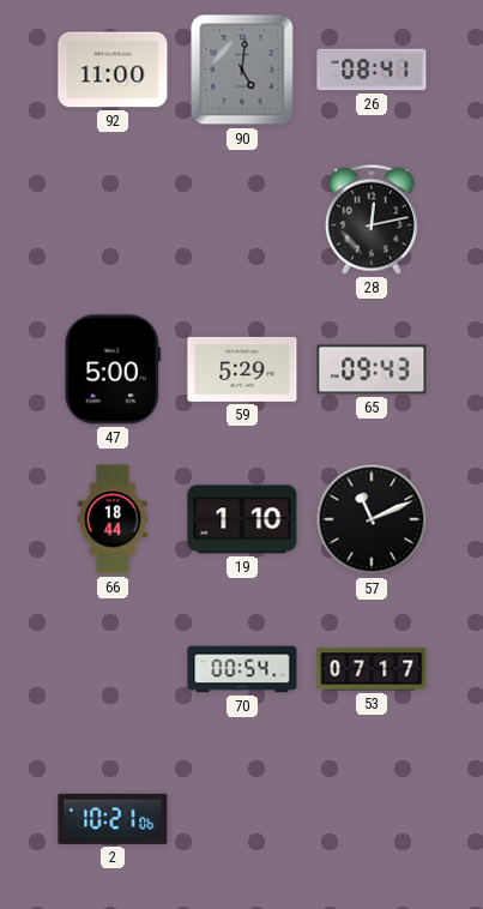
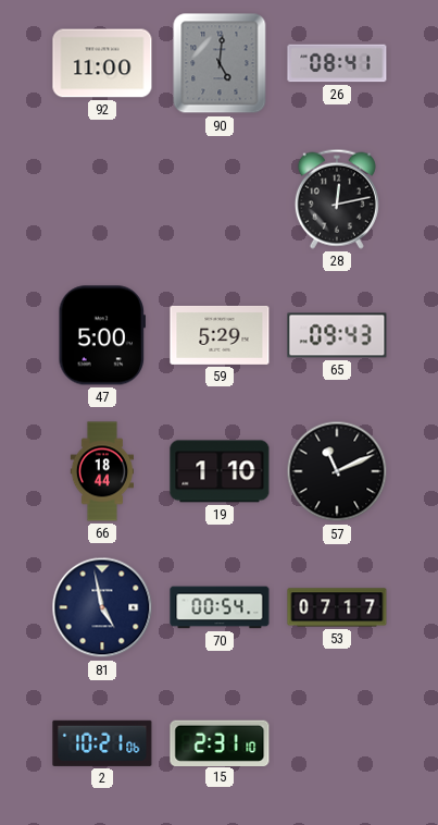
81: none -> 4:58
15: none -> 2:31
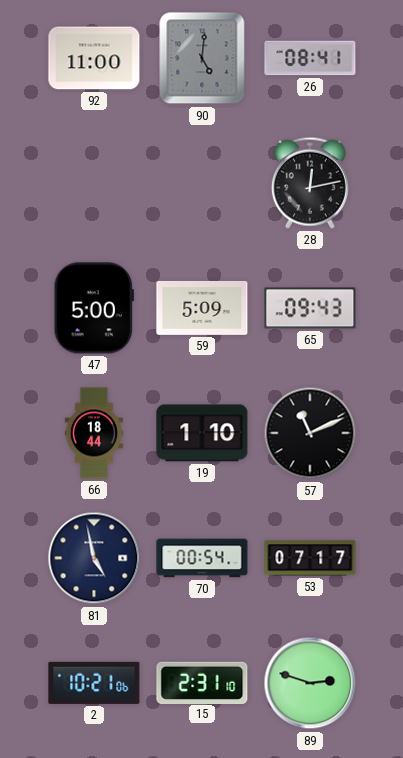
59: 5:29 -> 5:09
89: none -> 2:48
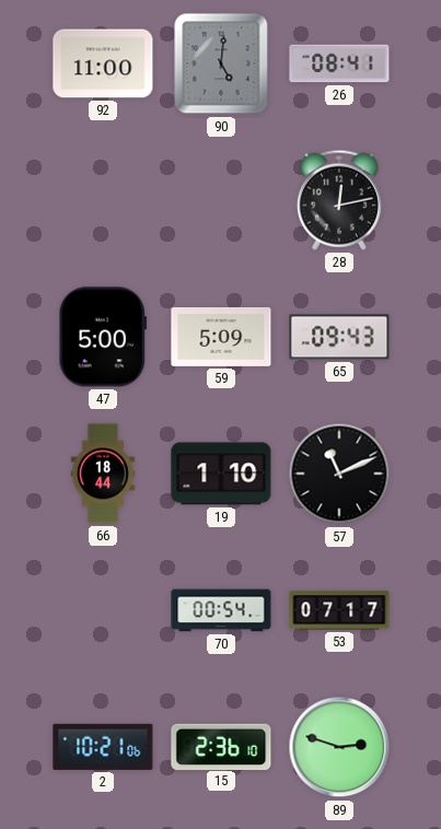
81: 4:58 -> none
15: 2:31 -> 2:36
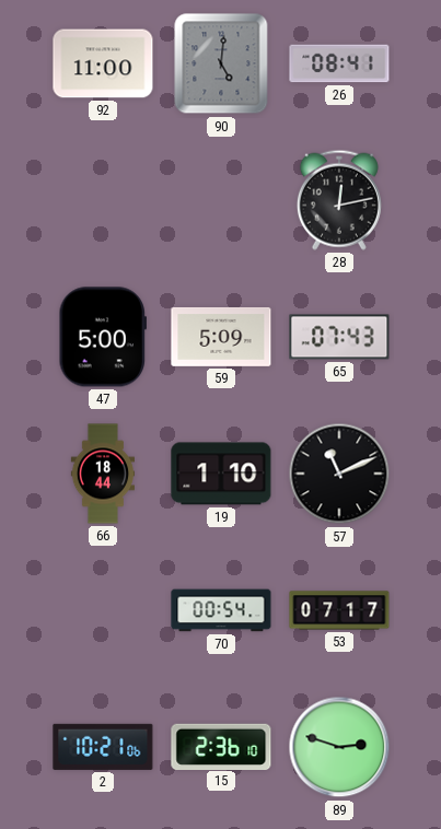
65: 09:43 -> 07:43
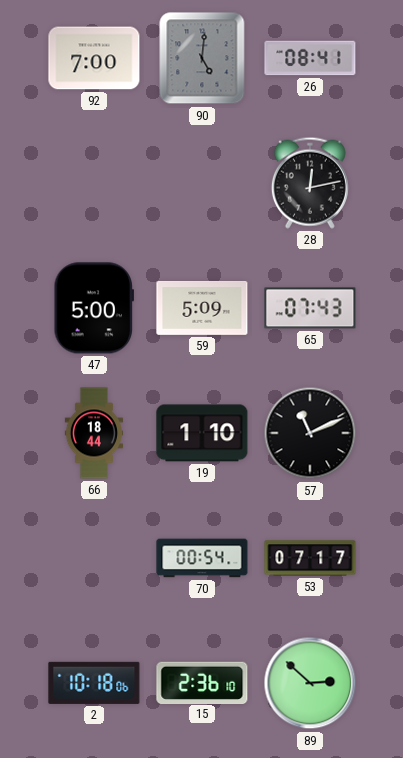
92: 11:00 -> 7:00
2: 10:21 -> 10:18
89: 2:48 -> 2:52
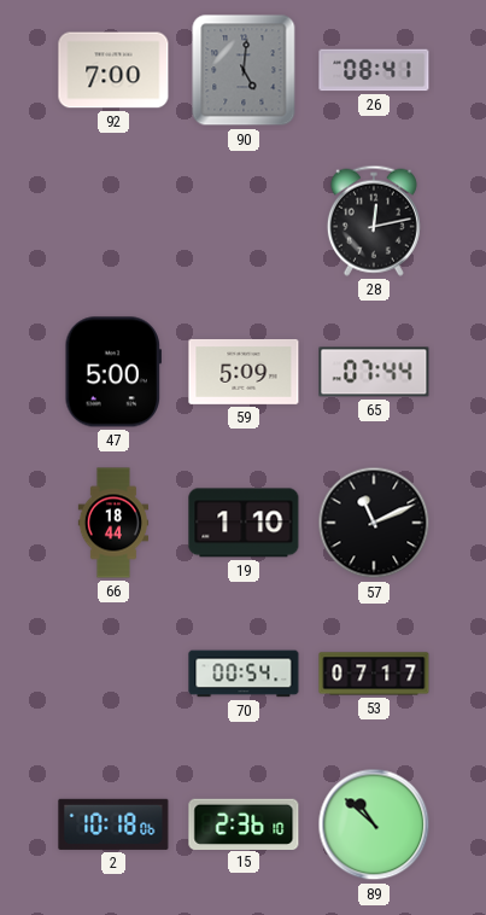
65: 07:43 -> 07:44
89: 2:52 -> 10:52
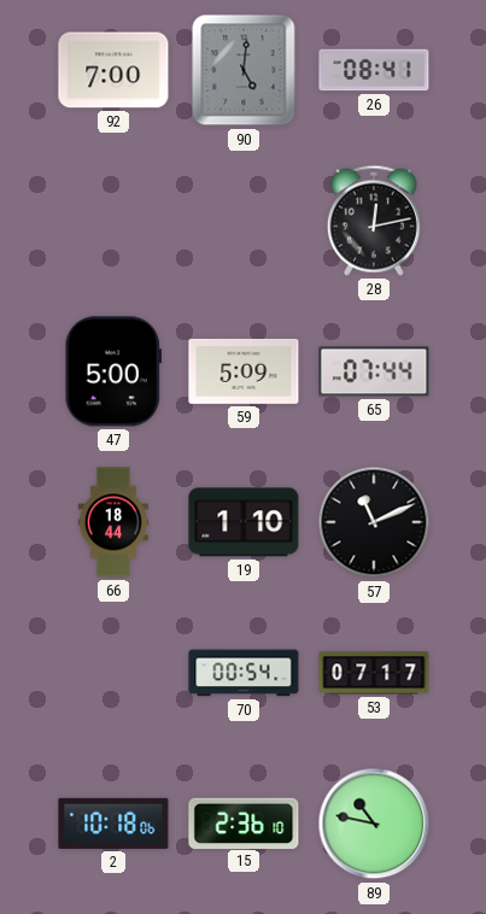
89: 10:52 -> 10:47
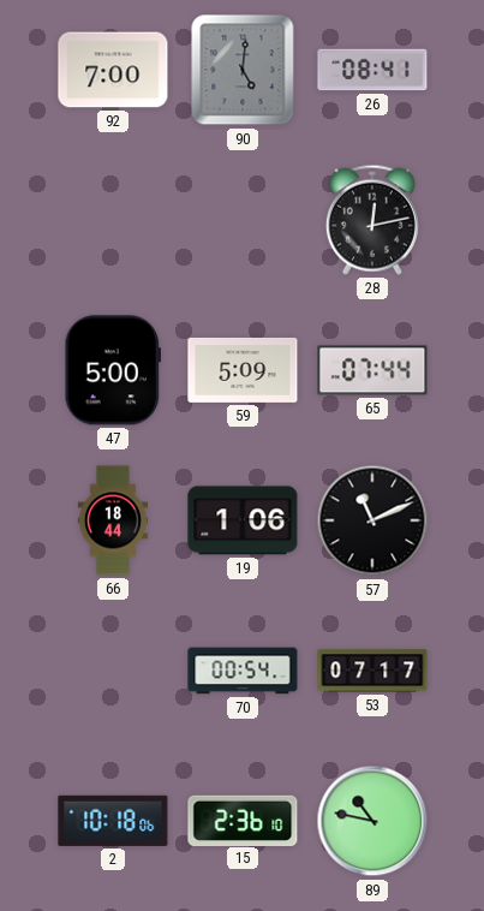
19: 1:10 -> 1:06
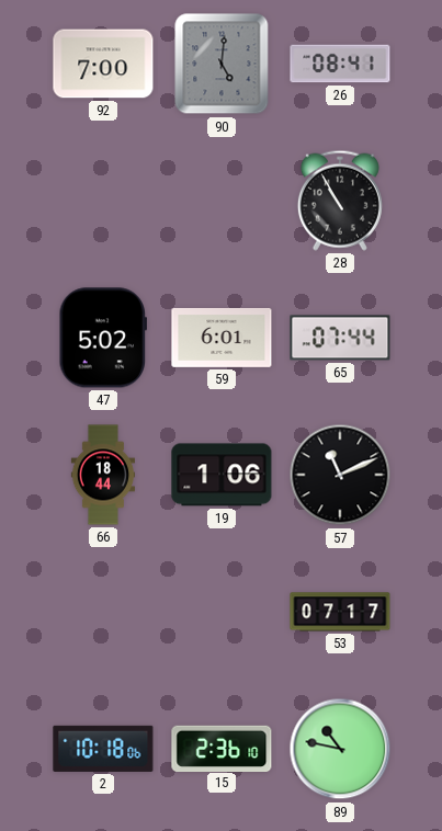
28: 12:13 -> 10:55
47: 5:00 -> 5:02
59: 5:09 -> 6:01
70: 00:54 -> none
